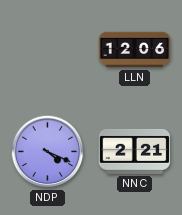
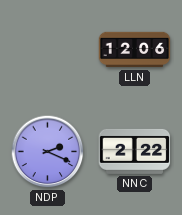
NDP: 4:19 -> 2:19
NNC: 2:21 -> 2:22
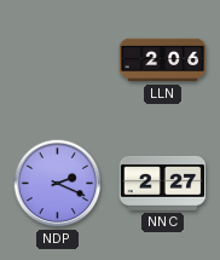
LLN: 12:06 -> 2:06
NNC: 2:22 -> 2:27
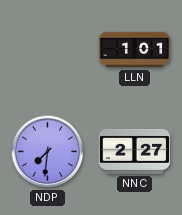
LLN: 2:06 -> 1:01
NDP: 2:19 -> 7:31
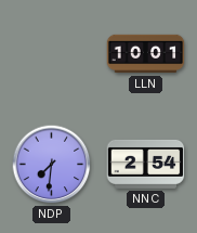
LLN: 1:01 -> 10:01
NNC: 2:27 -> 2:54
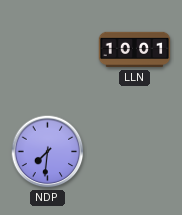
NNC: 2:54 -> none
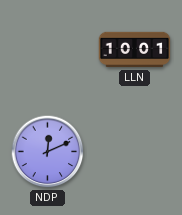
NDP: 7:31 -> 12:11
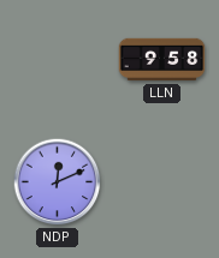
LLN: 10:01 -> 9:58
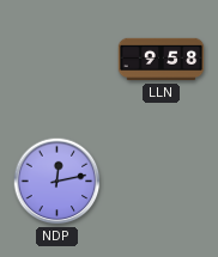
NDP: 12:11 -> 12:13
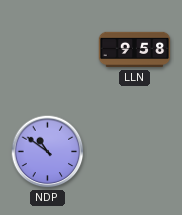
NDP: 12:13 -> 10:51
